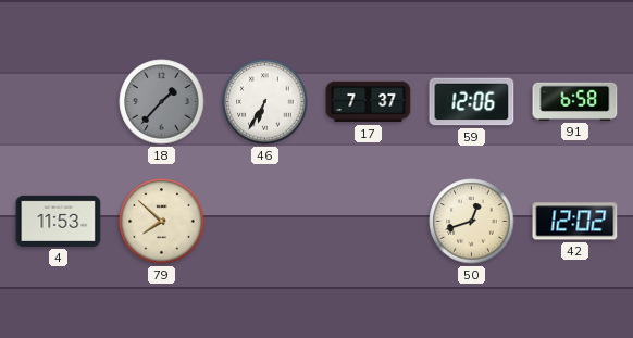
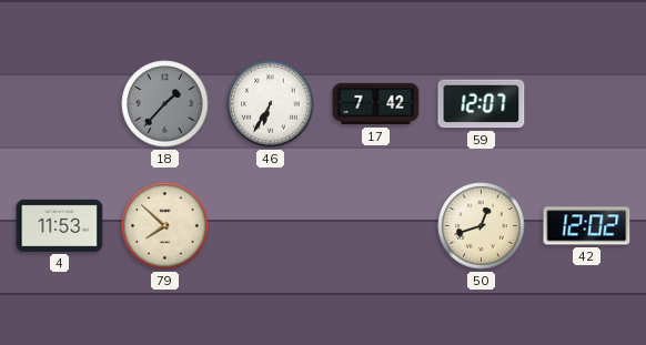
17: 7:37 -> 7:42
59: 12:06 -> 12:07
91: 6:58 -> none
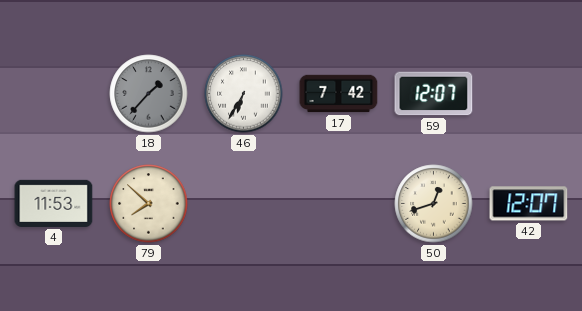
42: 12:02 -> 12:07
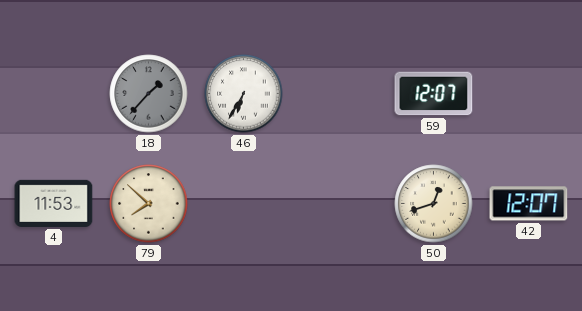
17: 7:42 -> none
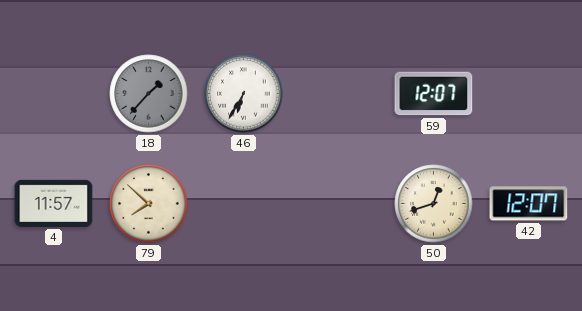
4: 11:53 -> 11:57
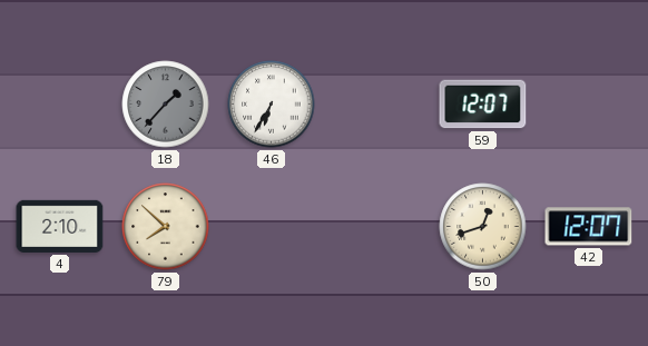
4: 11:57 -> 2:10
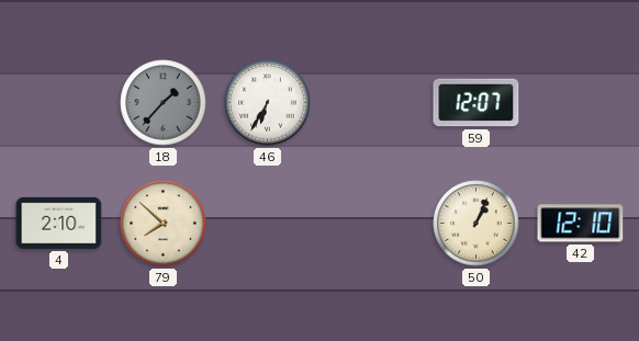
50: 12:42 -> 1:04
42: 12:07 -> 12:10
